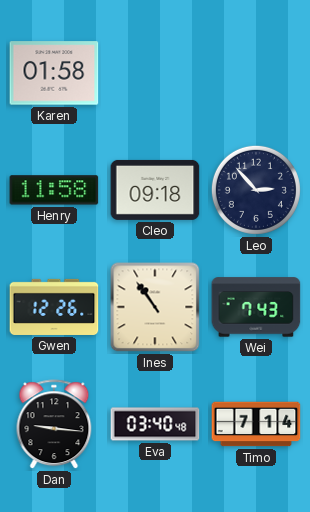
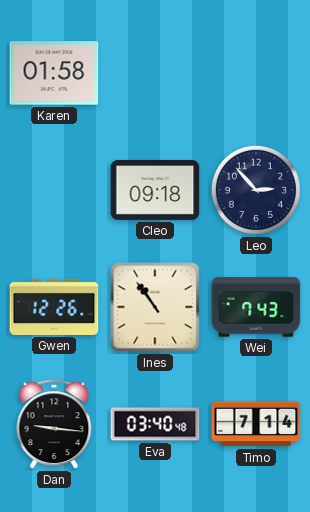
Henry: 11:58 -> none
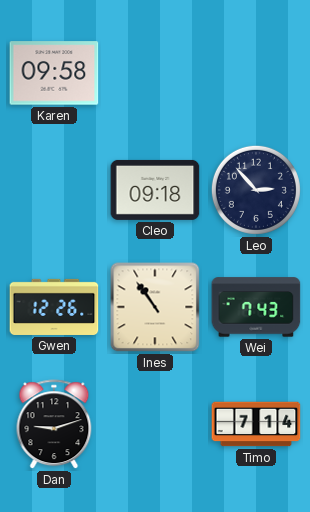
Karen: 01:58 -> 09:58
Dan: 9:16 -> 9:12
Eva: 03:40 -> none
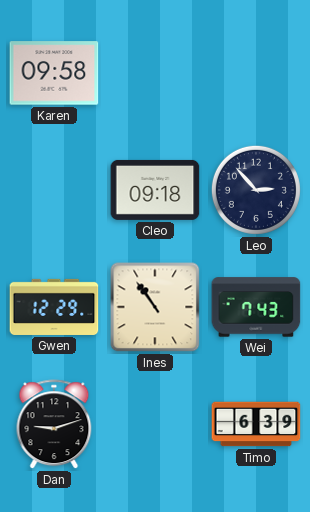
Gwen: 12:26 -> 12:29
Timo: 7:14 -> 6:39
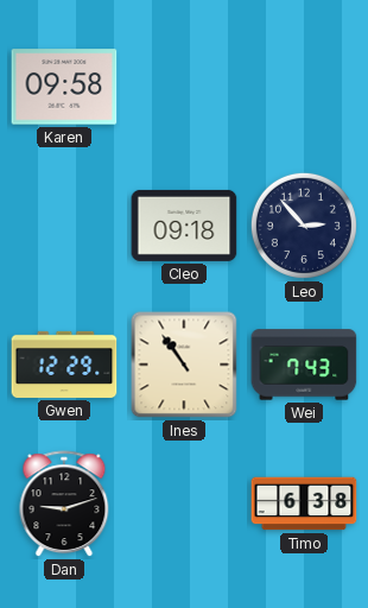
Timo: 6:39 -> 6:38
